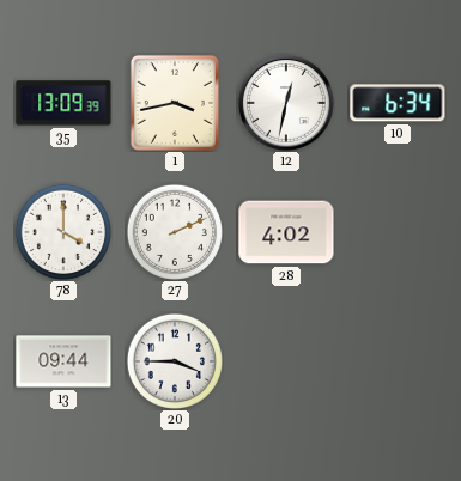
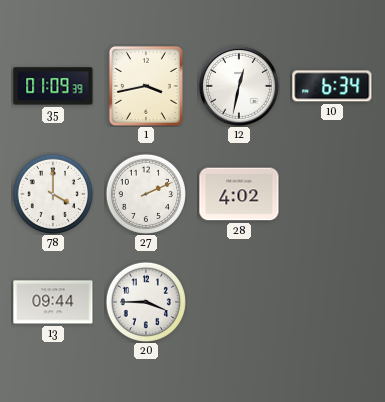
35: 13:09 -> 01:09
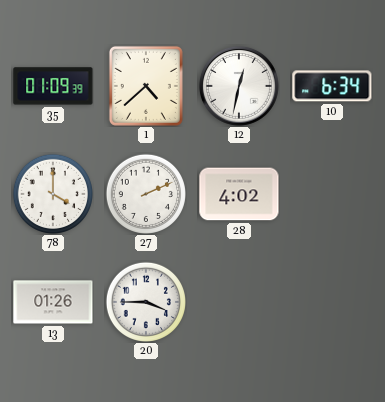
1: 3:43 -> 4:38
13: 09:44 -> 01:26
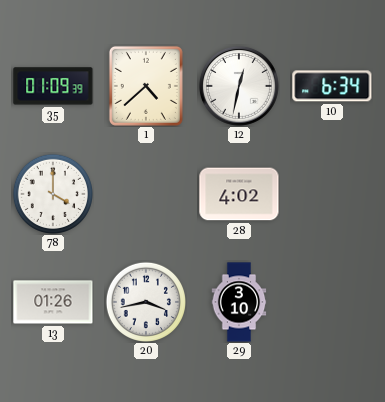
27: 2:11 -> none
20: 3:45 -> 3:43
29: none -> 3:10
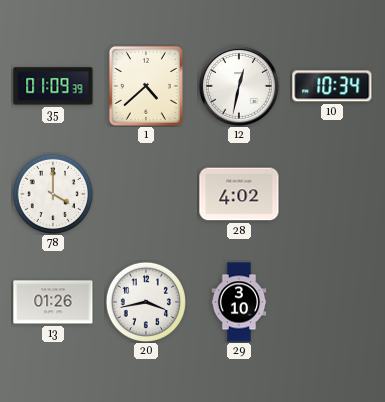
10: 6:34 -> 10:34
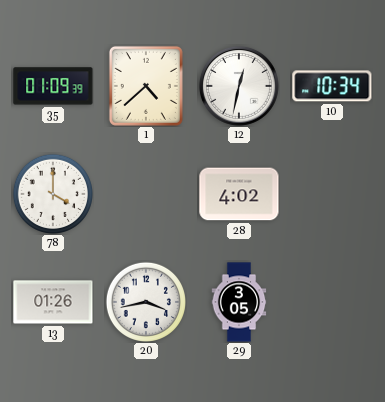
29: 3:10 -> 3:05
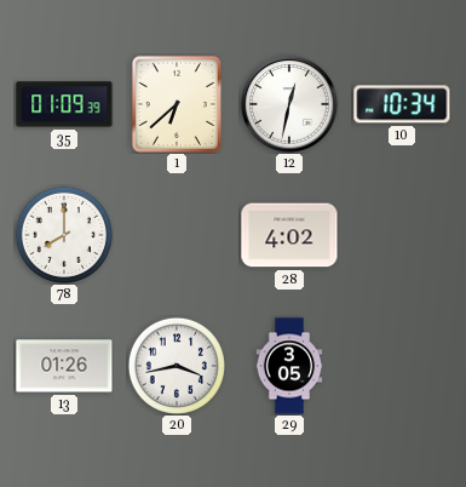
1: 4:38 -> 6:38
78: 4:00 -> 8:00
